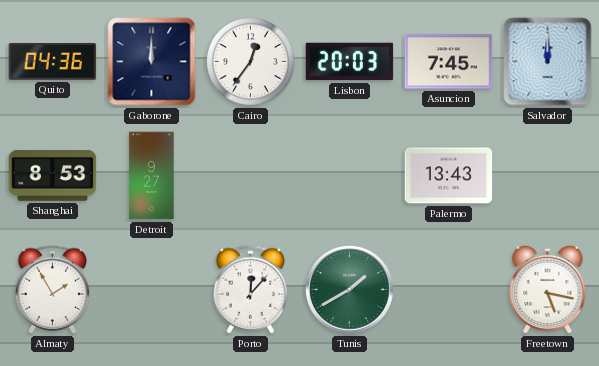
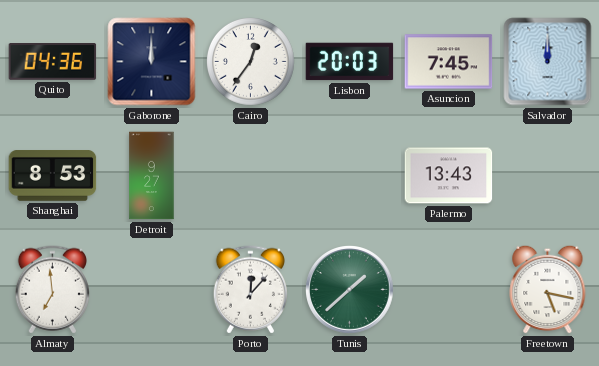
Almaty: 1:55 -> 6:59
Tunis: 1:40 -> 1:38
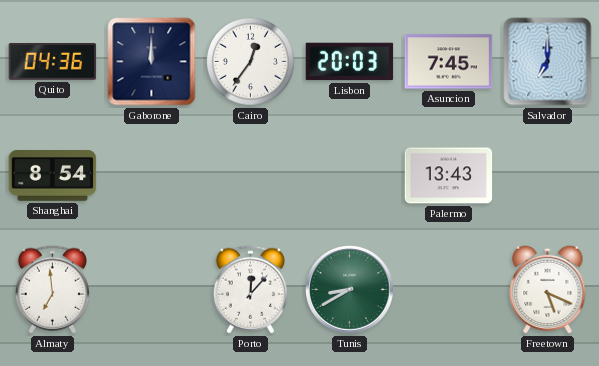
Salvador: 12:00 -> 7:00
Shanghai: 8:53 -> 8:54
Detroit: 9:27 -> none
Tunis: 1:38 -> 8:40
Freetown: 5:17 -> 5:19
